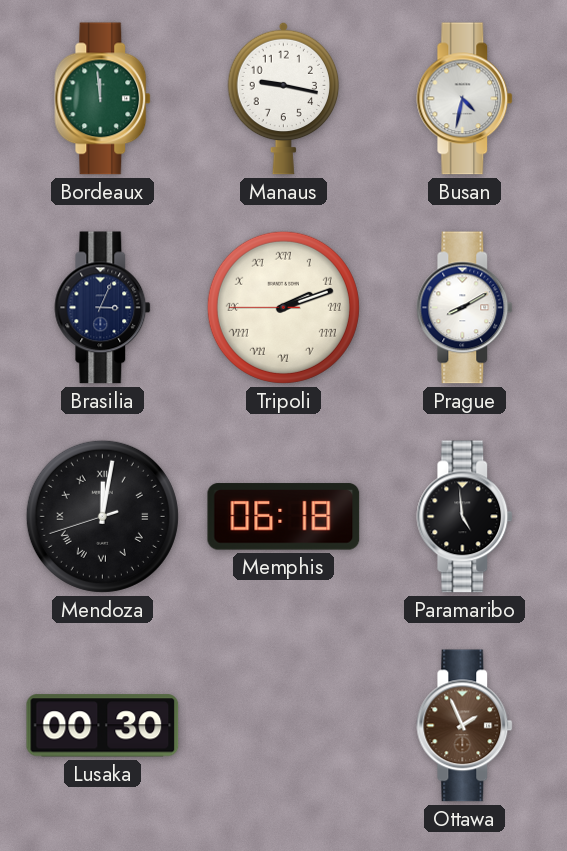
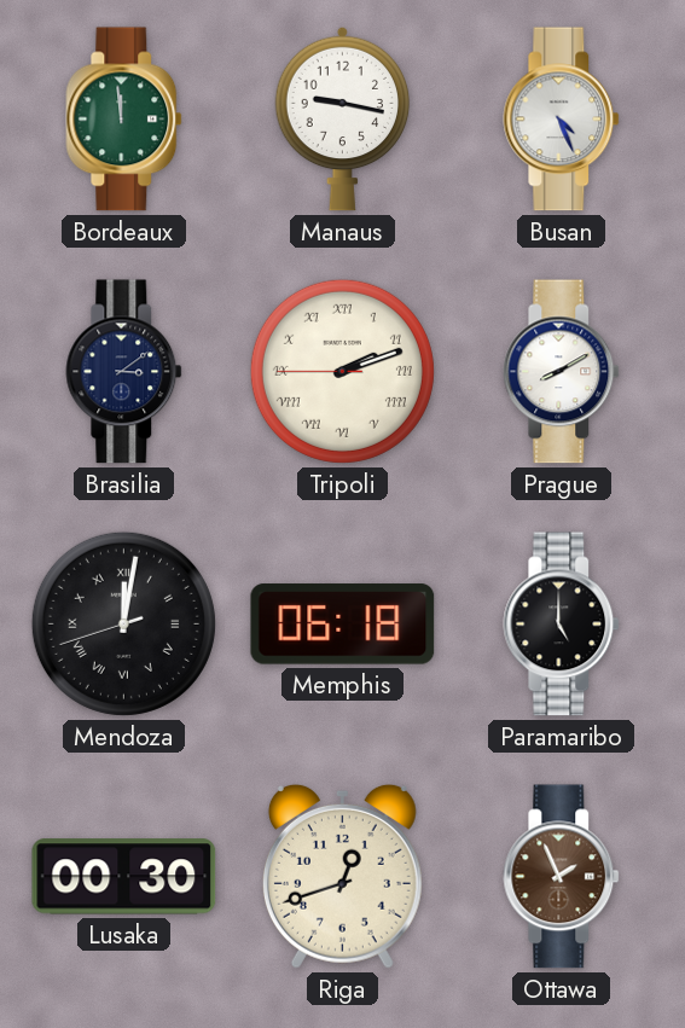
Busan: 4:32 -> 4:26
Brasilia: 3:04 -> 3:09
Paramaribo: 4:59 -> 5:00
Riga: none -> 12:42
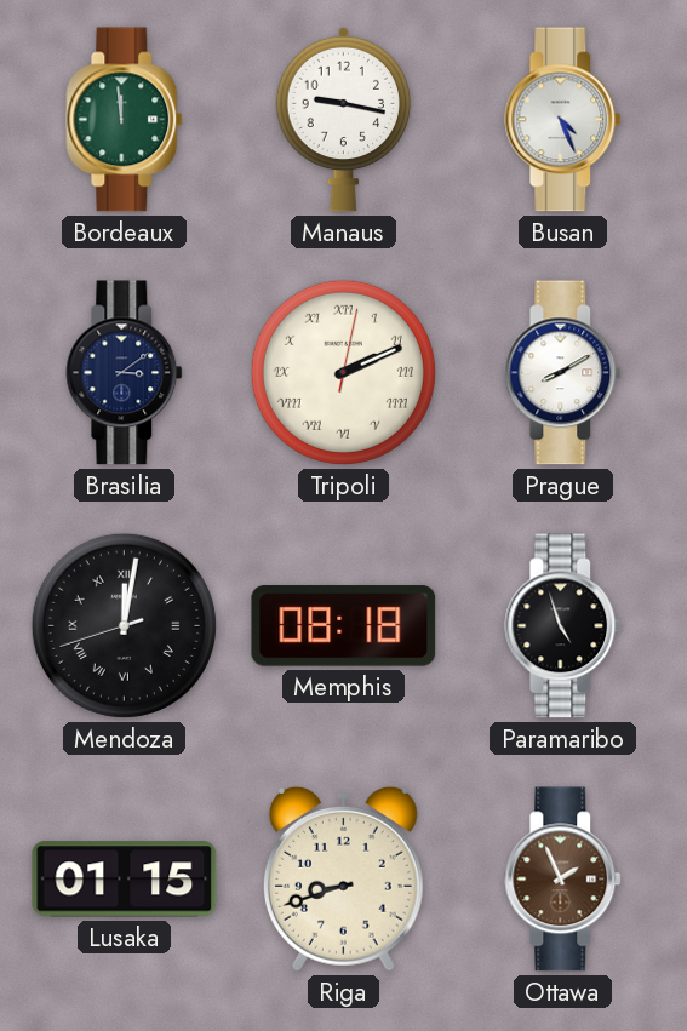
Tripoli: 2:11:45 -> 2:11:02
Memphis: 06:18 -> 08:18
Paramaribo: 5:00 -> 4:57
Lusaka: 00:30 -> 01:15
Riga: 12:42 -> 8:42
